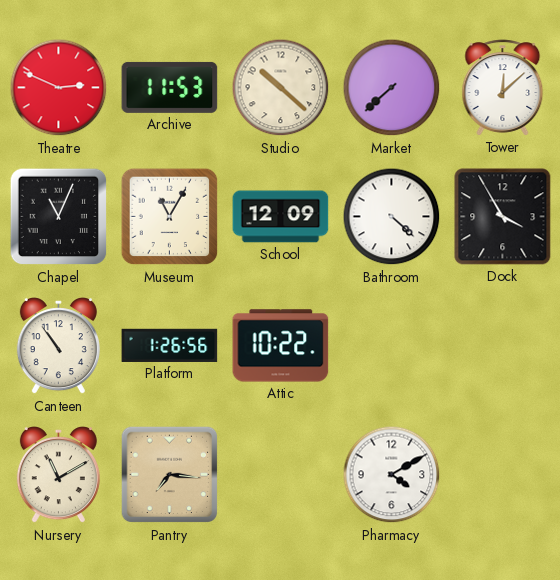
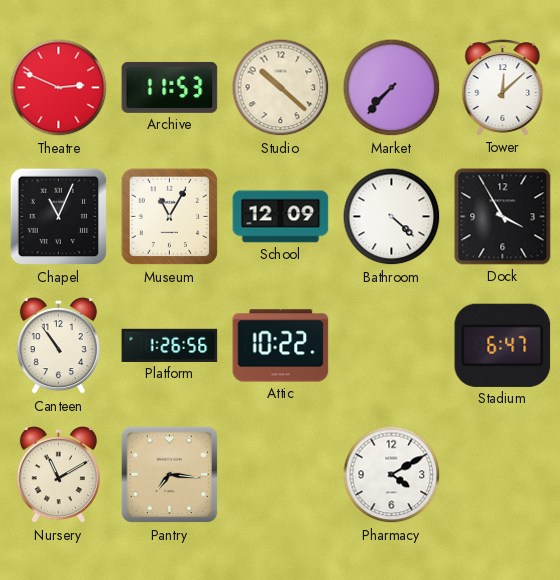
Market: 7:38 -> 7:37
Stadium: none -> 6:47
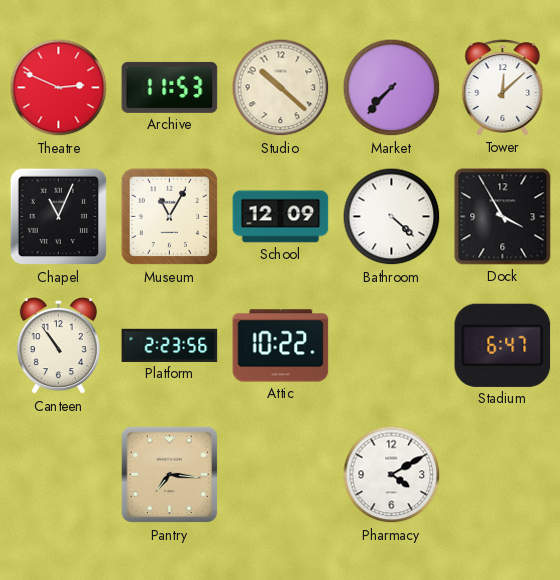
Platform: 1:26 -> 2:23
Nursery: 11:10 -> none
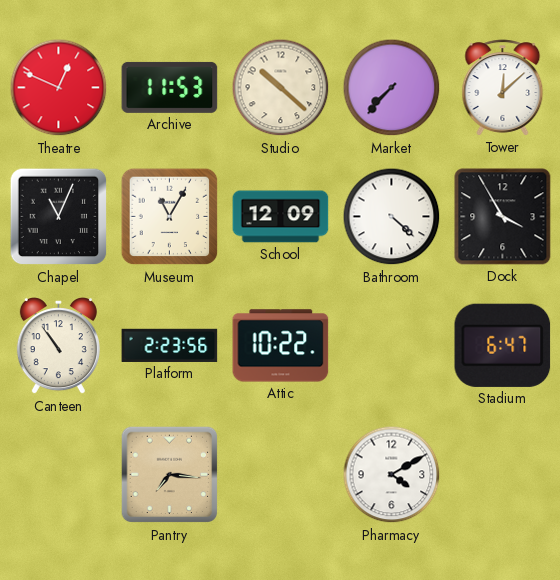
Theatre: 2:49 -> 12:49
